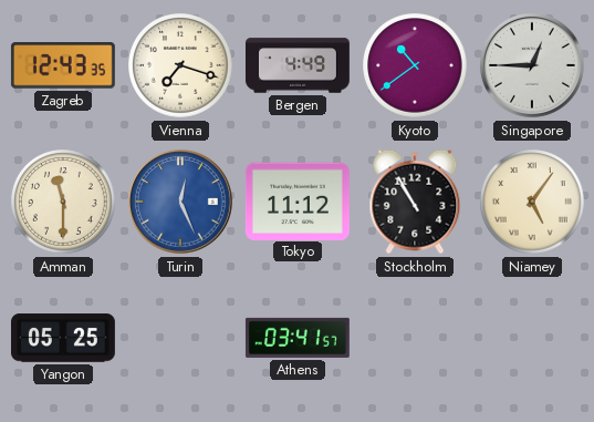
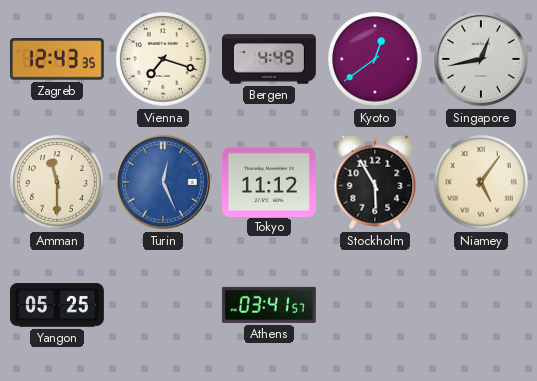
Kyoto: 10:39 -> 12:39
Singapore: 12:45 -> 12:43
Stockholm: 10:55 -> 5:55
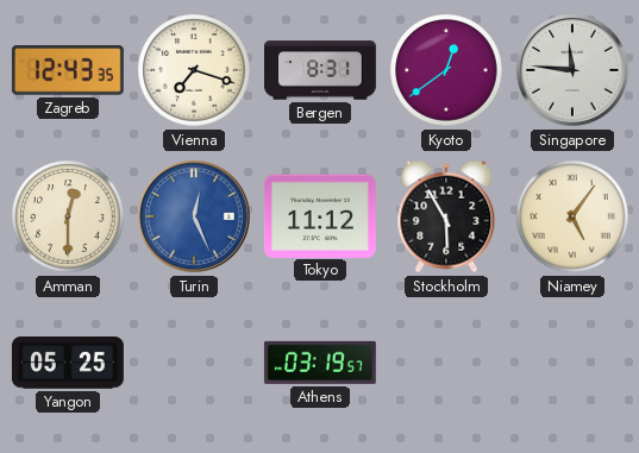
Bergen: 4:49 -> 8:31
Singapore: 12:43 -> 11:46
Amman: 11:30 -> 12:30
Athens: 03:41 -> 03:19
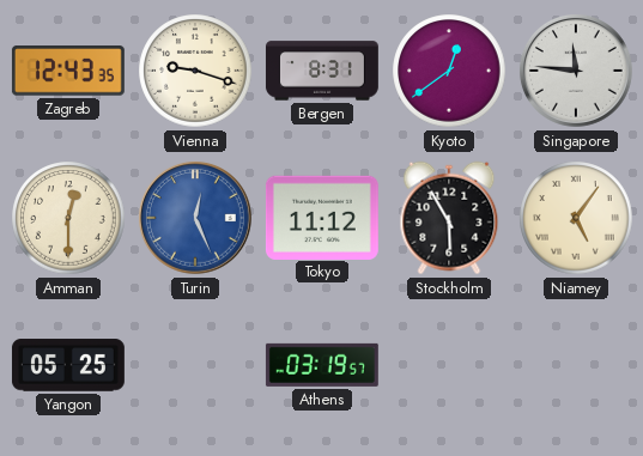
Vienna: 7:18 -> 9:18
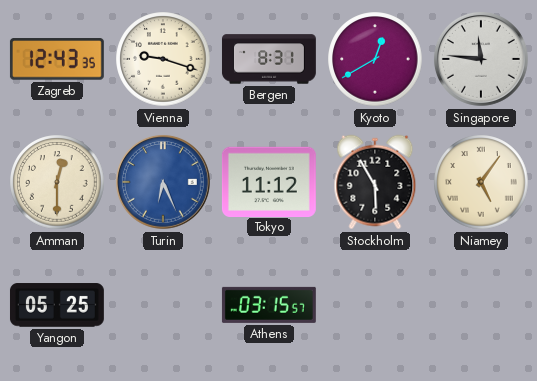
Kyoto: 12:39 -> 12:40
Turin: 12:26 -> 6:26
Athens: 03:19 -> 03:15
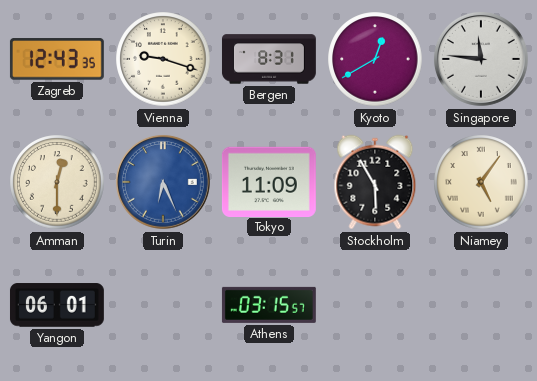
Tokyo: 11:12 -> 11:09
Yangon: 05:25 -> 06:01
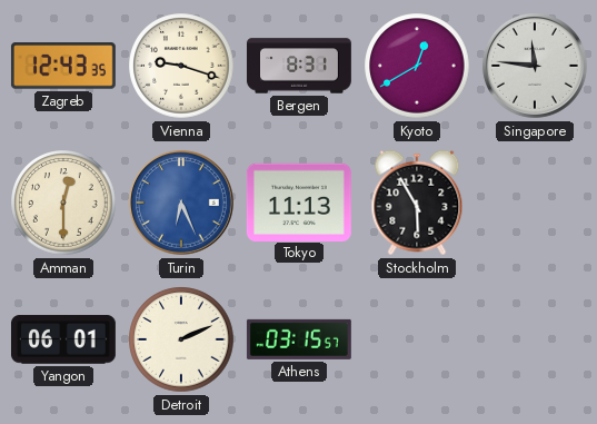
Tokyo: 11:09 -> 11:13
Niamey: 5:06 -> none
Detroit: none -> 2:11
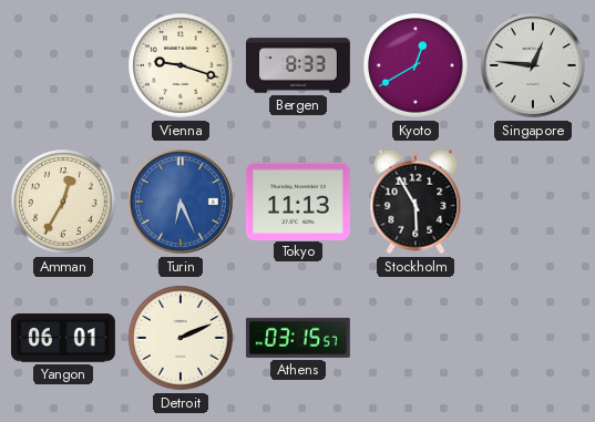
Zagreb: 12:43 -> none
Bergen: 8:31 -> 8:33
Singapore: 11:46 -> 12:46
Amman: 12:30 -> 12:35
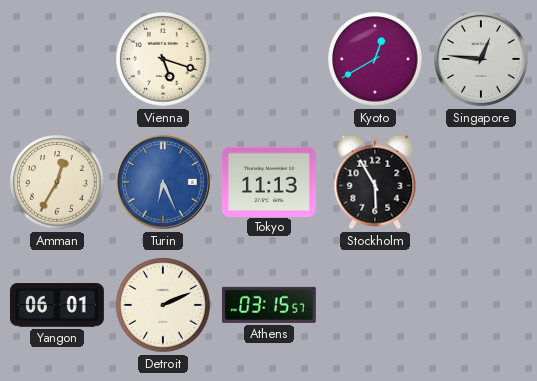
Vienna: 9:18 -> 5:18
Bergen: 8:33 -> none
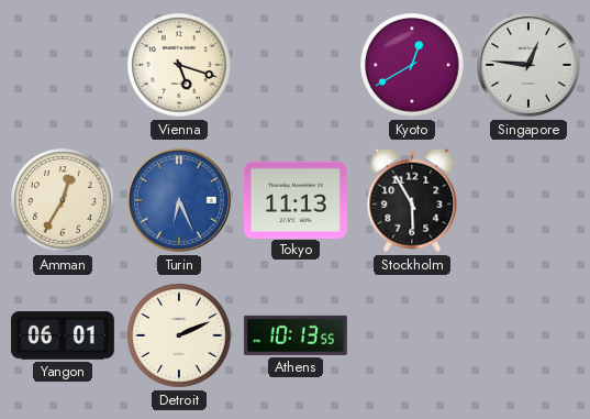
Athens: 03:15 -> 10:13
